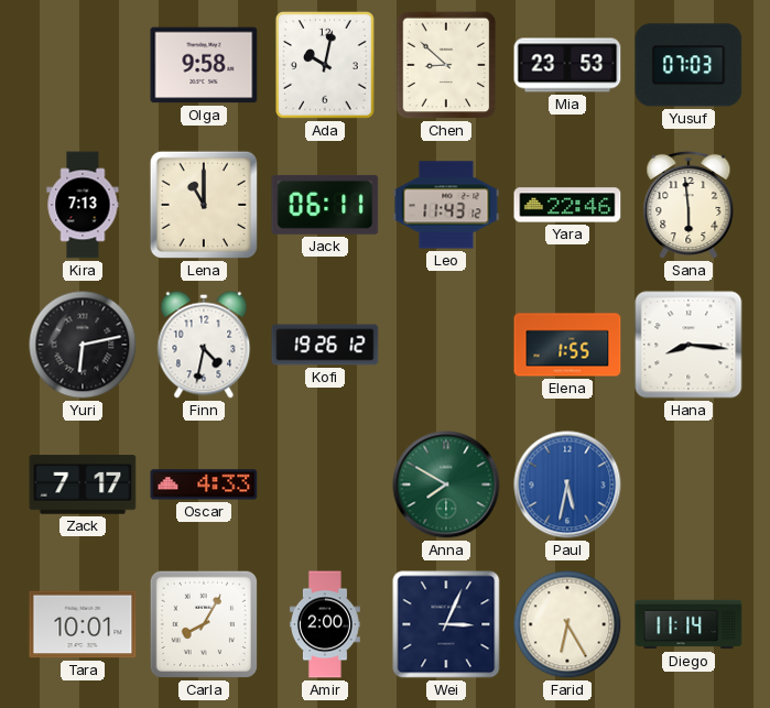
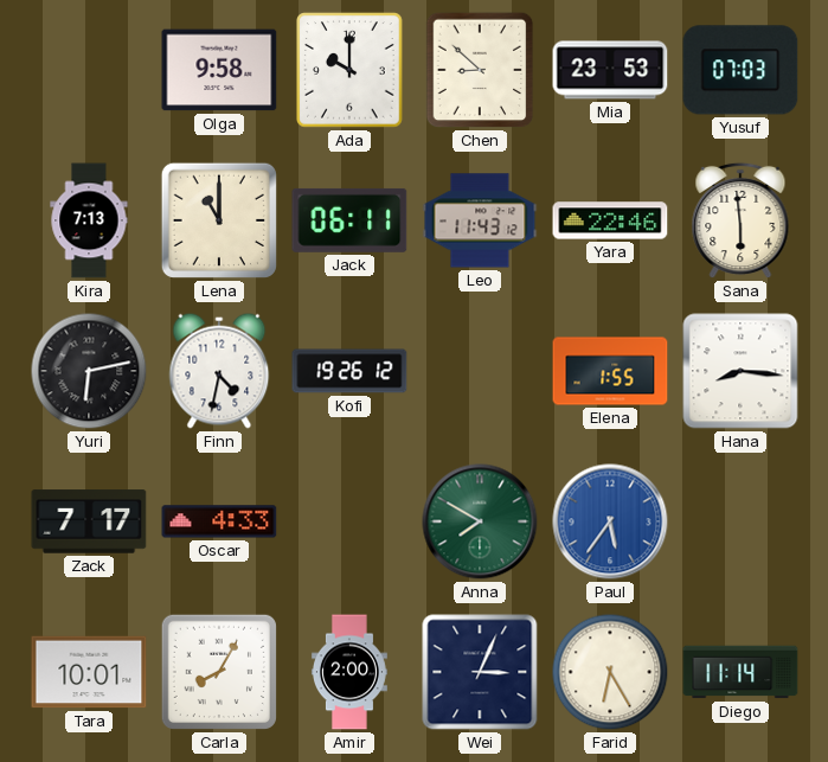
Ada: 10:02 -> 10:00
Paul: 5:32 -> 5:36
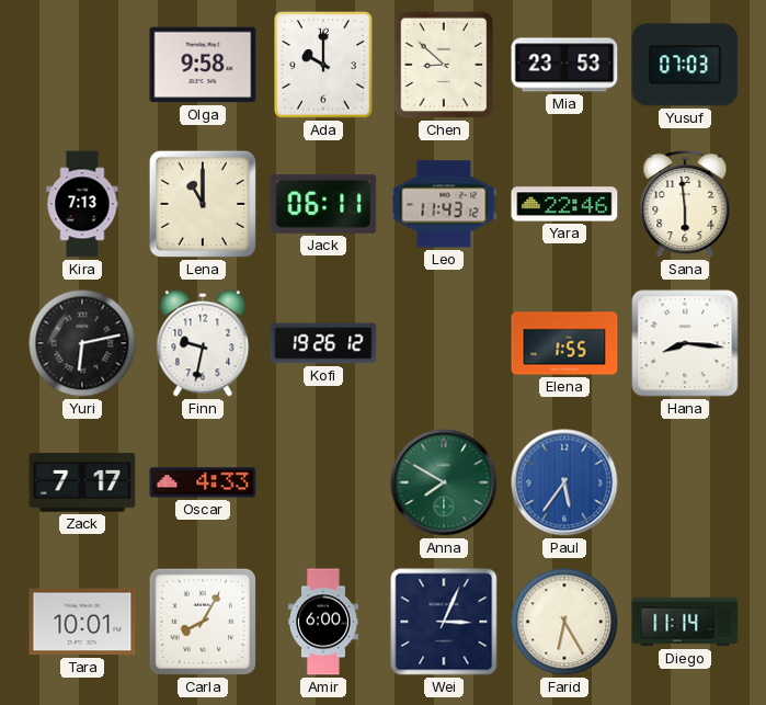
Finn: 4:32 -> 9:32
Amir: 2:00 -> 6:00
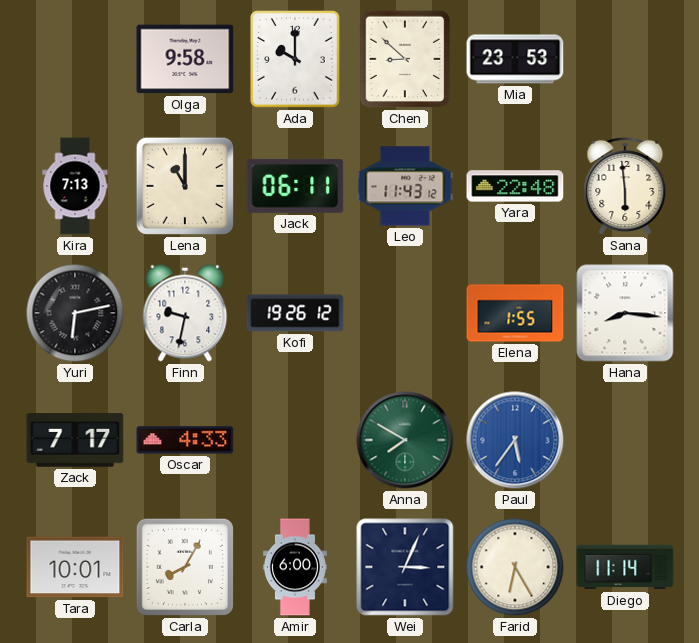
Yusuf: 07:03 -> none
Yara: 22:46 -> 22:48
